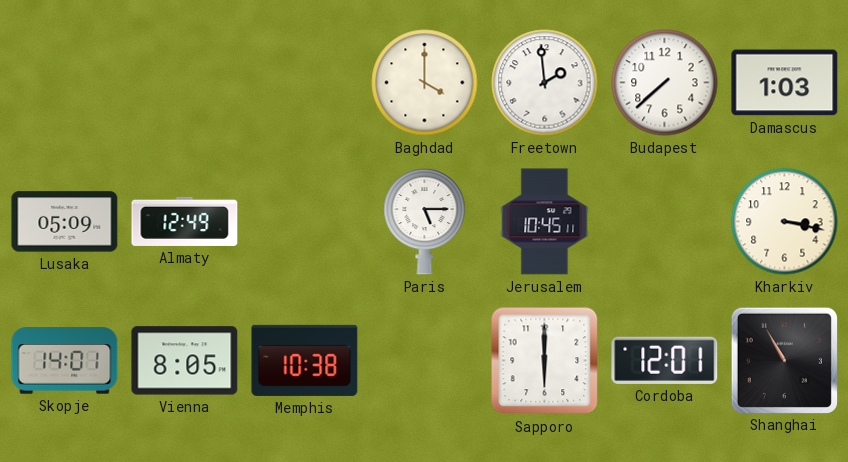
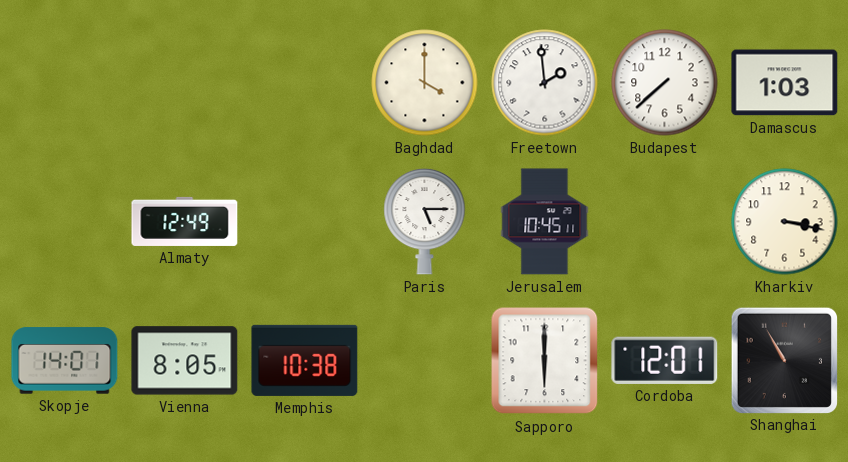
Lusaka: 05:09 -> none
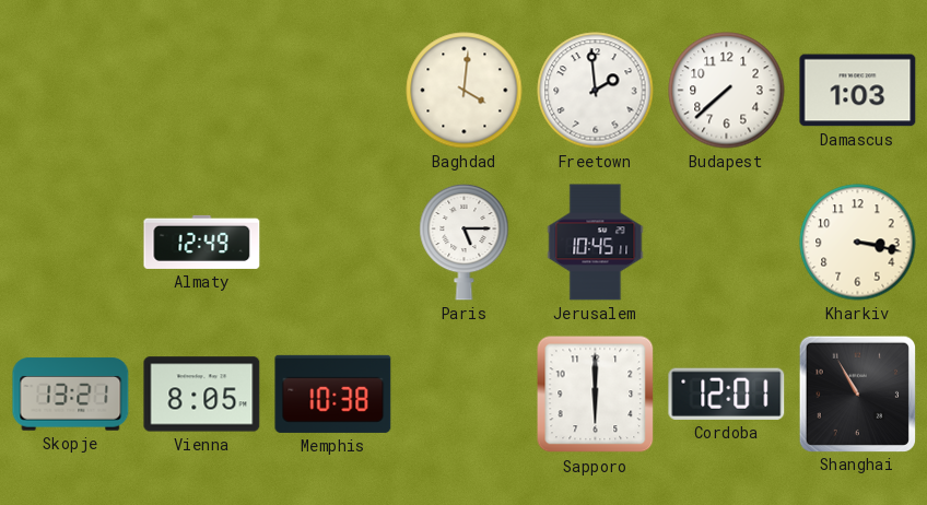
Baghdad: 4:00 -> 4:01
Skopje: 14:01 -> 13:21
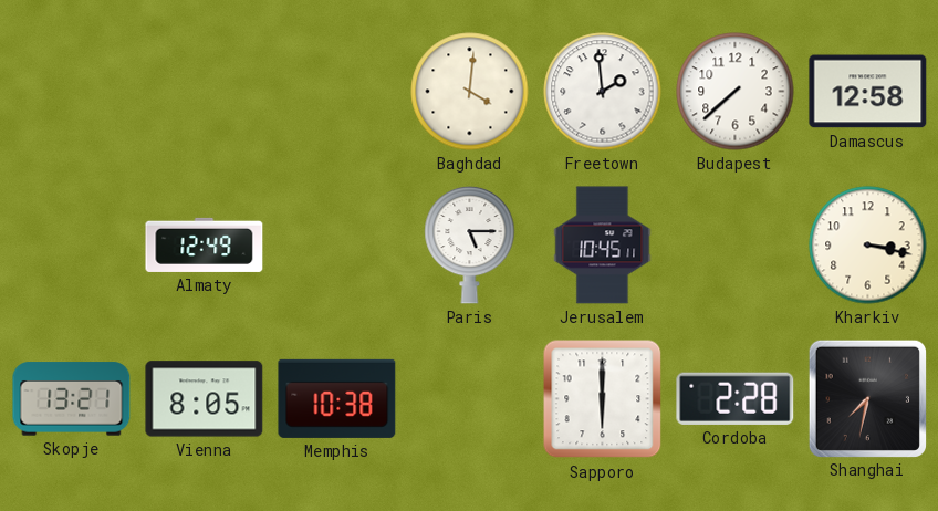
Damascus: 1:03 -> 12:58
Cordoba: 12:01 -> 2:28
Shanghai: 10:55 -> 7:32
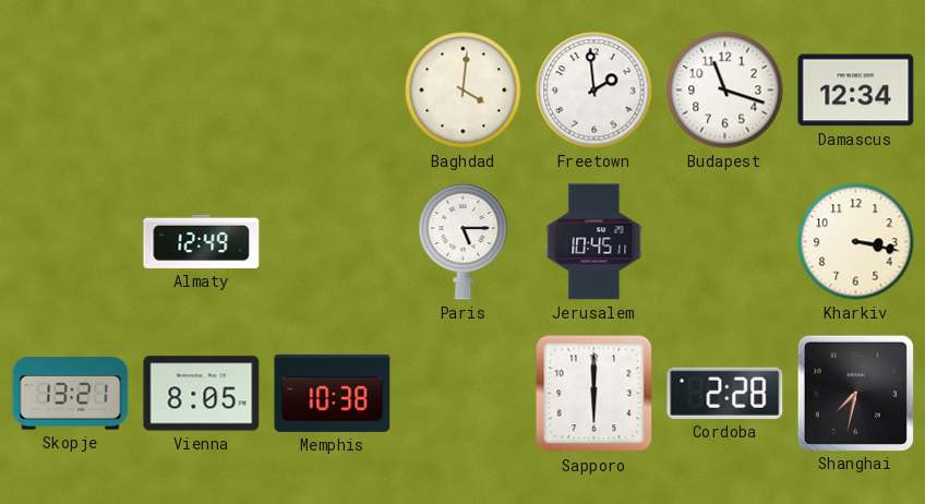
Budapest: 7:38 -> 11:18
Damascus: 12:58 -> 12:34
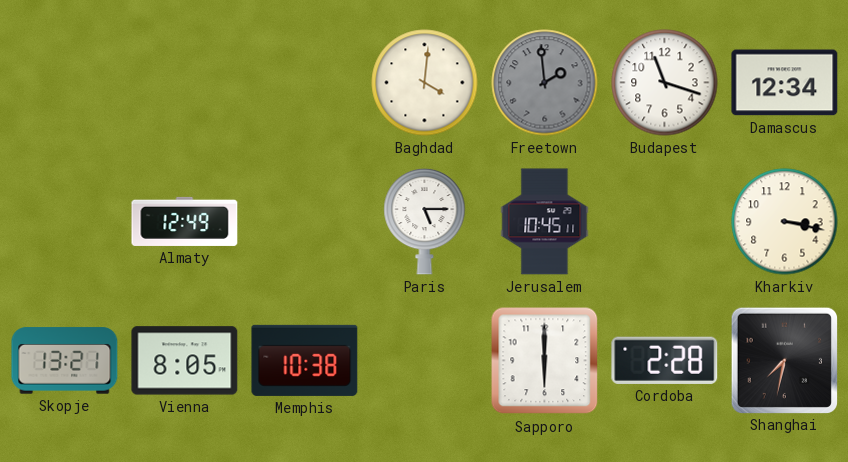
Freetown dial: white -> grey
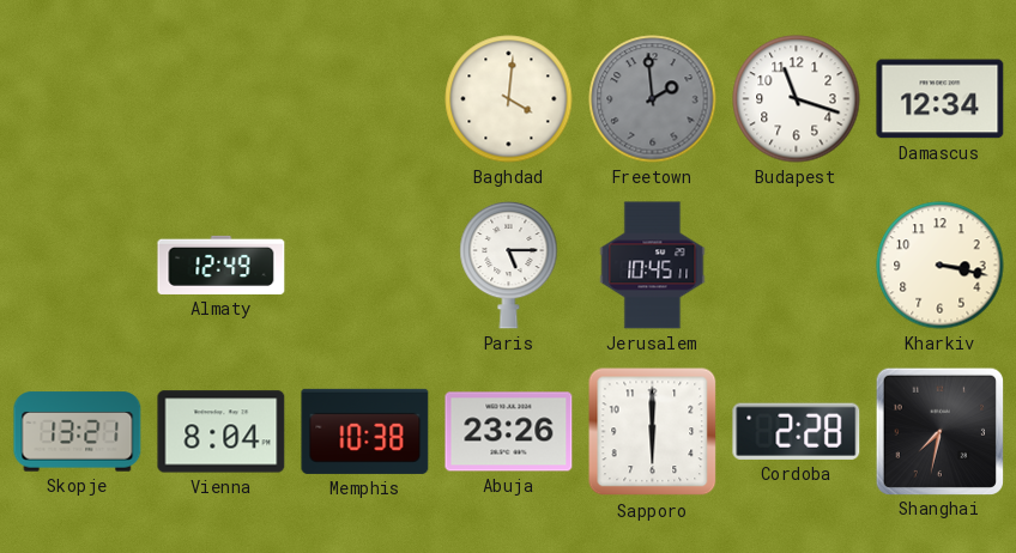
Vienna: 8:05 -> 8:04
Abuja: none -> 23:26
